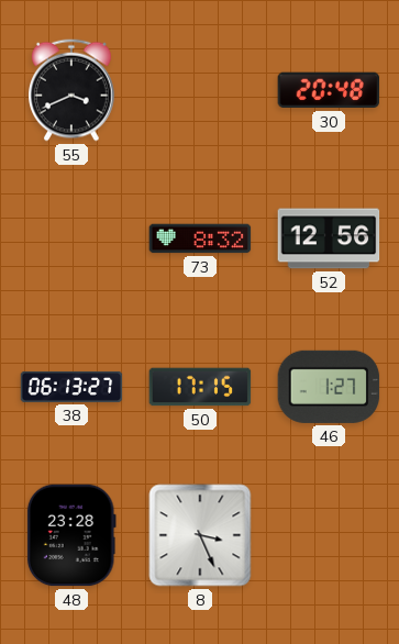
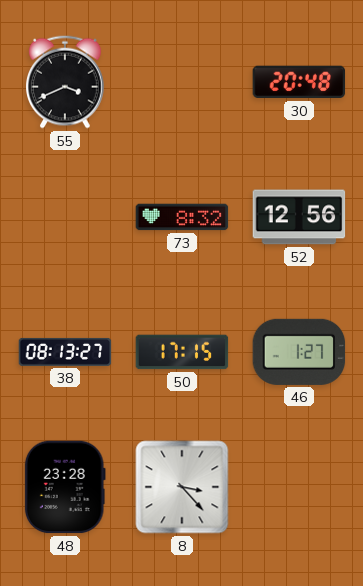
38: 06:13 -> 08:13
8: 3:26 -> 3:23
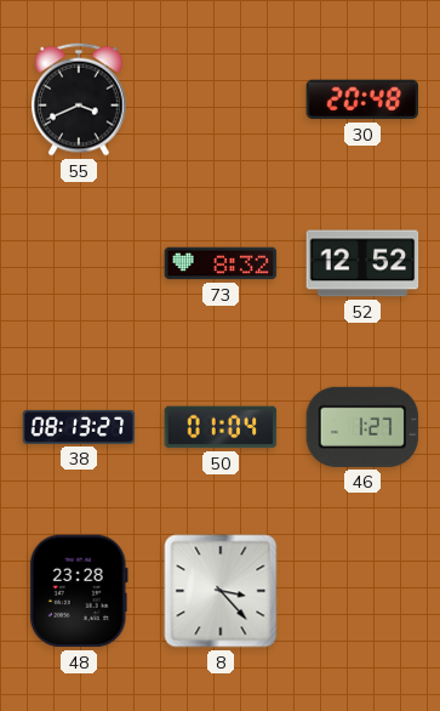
52: 12:56 -> 12:52
50: 17:15 -> 01:04
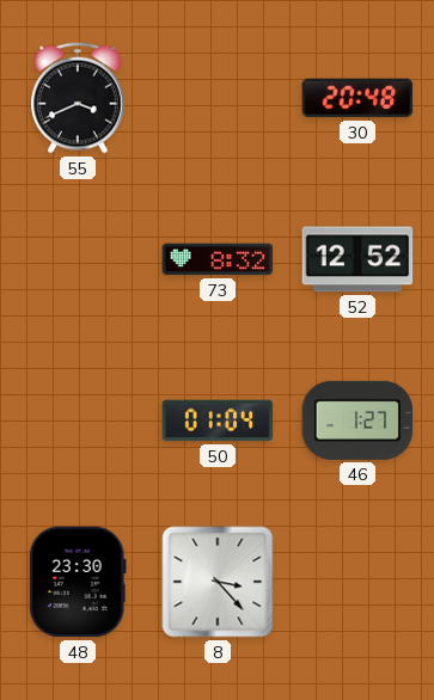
38: 08:13 -> none
48: 23:28 -> 23:30
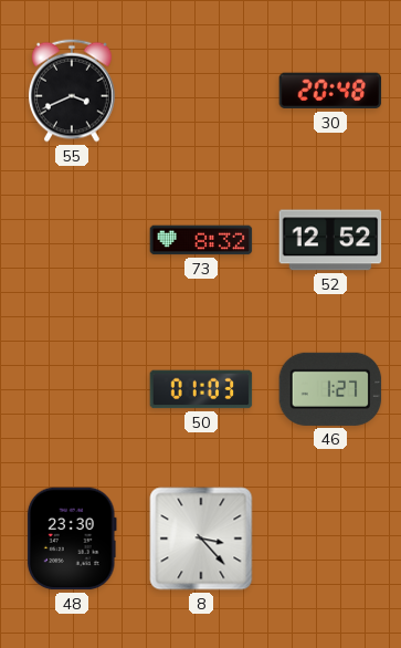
50: 01:04 -> 01:03
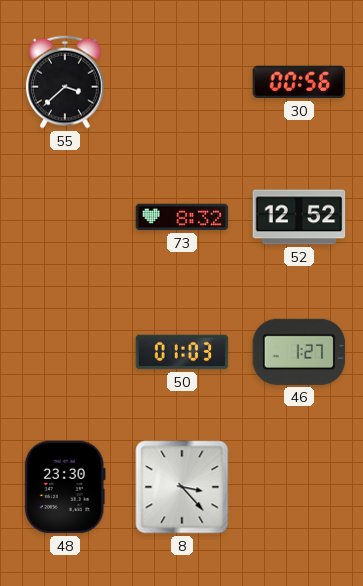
55: 3:41 -> 3:38
30: 20:48 -> 00:56
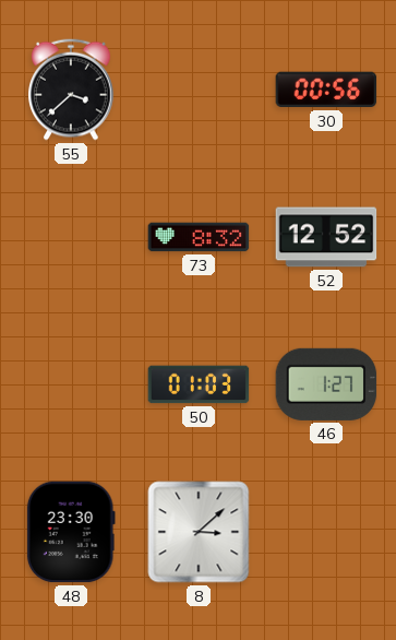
8: 3:23 -> 3:08
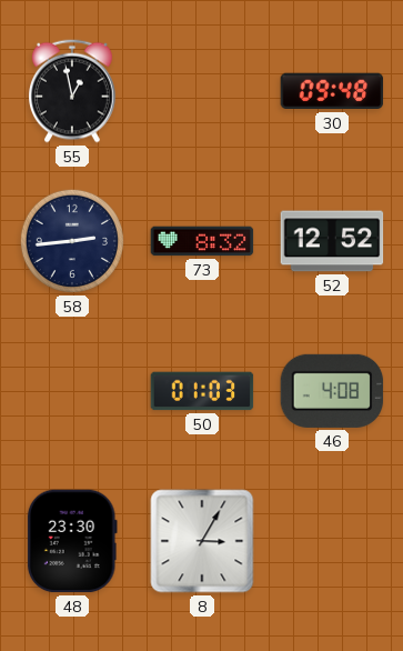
55: 3:38 -> 12:58
30: 00:56 -> 09:48
58: none -> 2:44
46: 1:27 -> 4:08
8: 3:08 -> 3:05
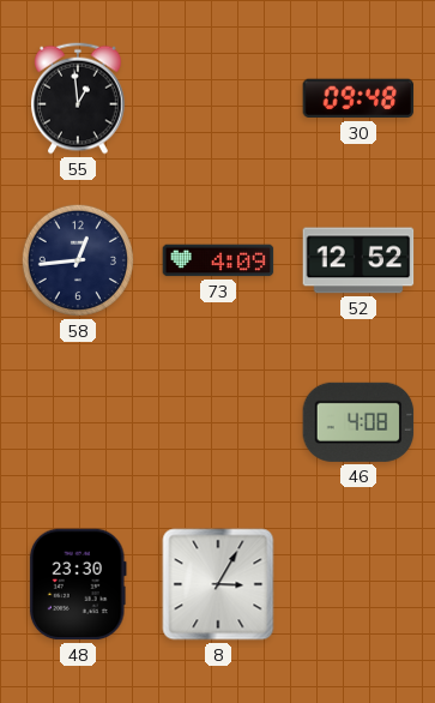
55: 12:58 -> 12:59
58: 2:44 -> 12:44
73: 8:32 -> 4:09
50: 01:03 -> none
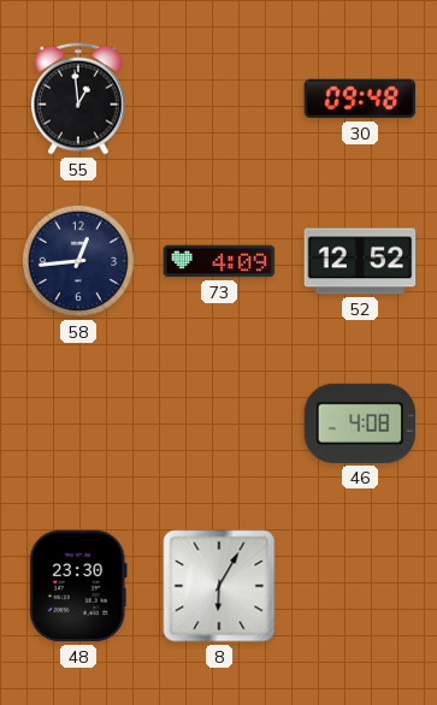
8: 3:05 -> 6:05
